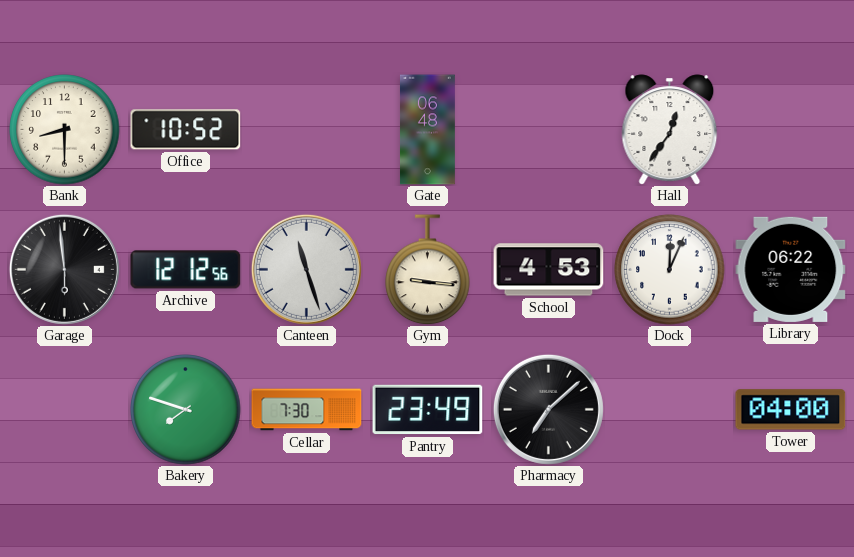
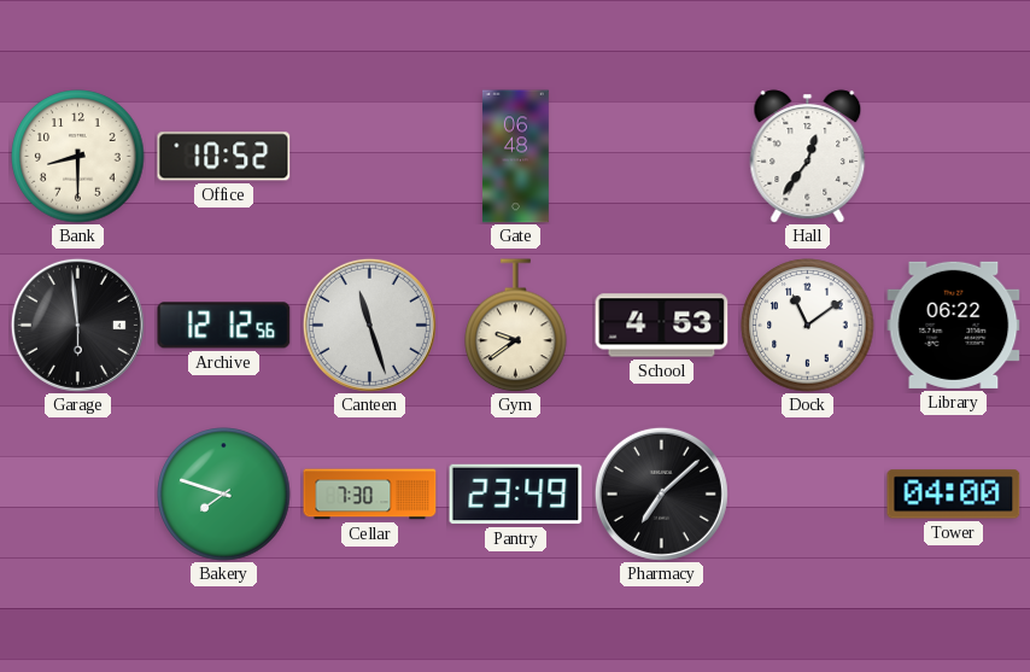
Gym: 9:16 -> 9:39
Dock: 12:04 -> 11:09
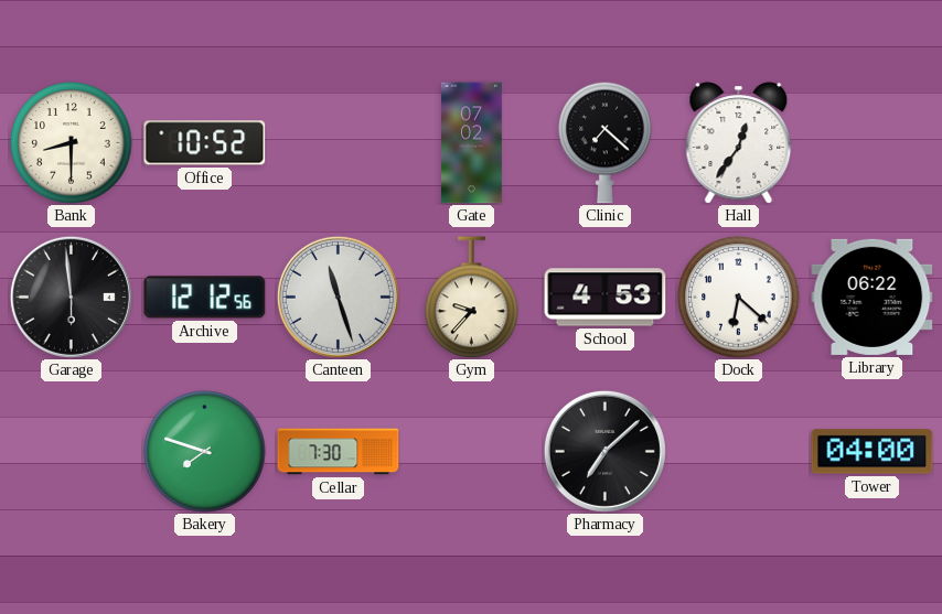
Gate: 06:48 -> 07:02
Clinic: none -> 7:22
Gym: 9:39 -> 9:37
Dock: 11:09 -> 6:22
Pantry: 23:49 -> none
